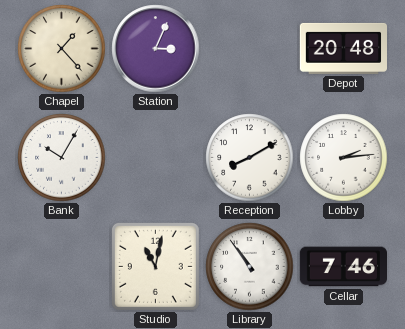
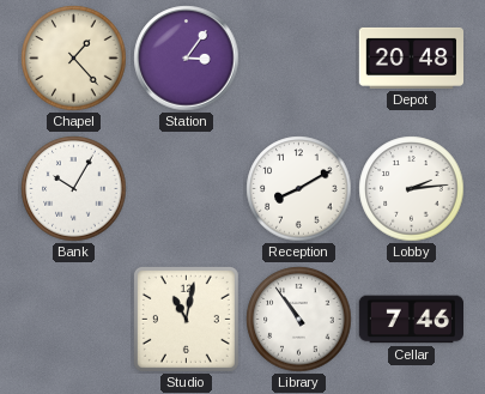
Station: 3:04 -> 3:06
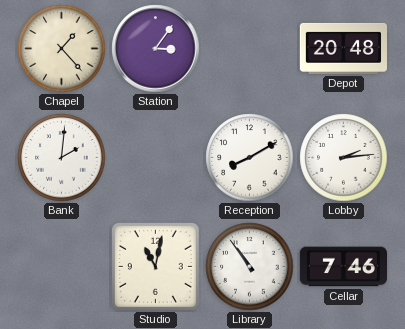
Bank: 10:05 -> 2:01
